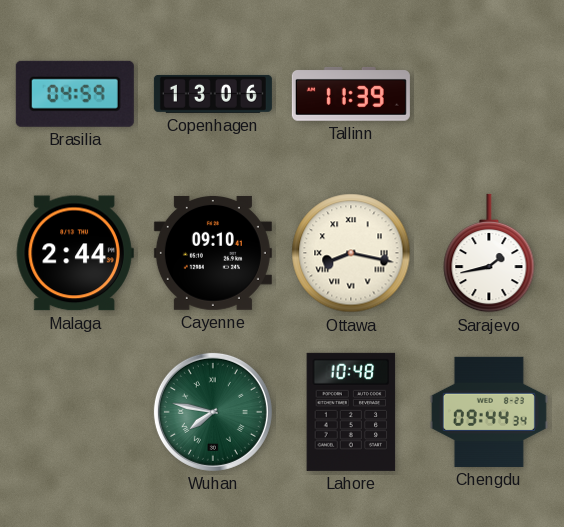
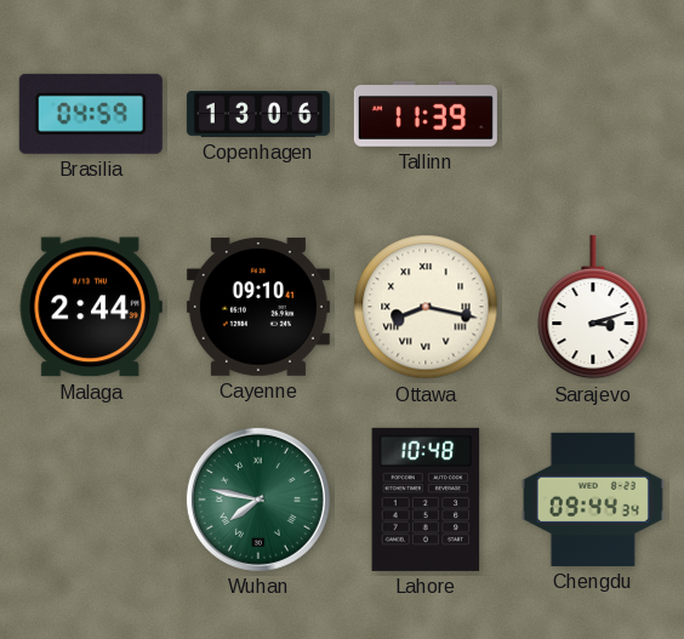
Sarajevo: 1:43 -> 3:12
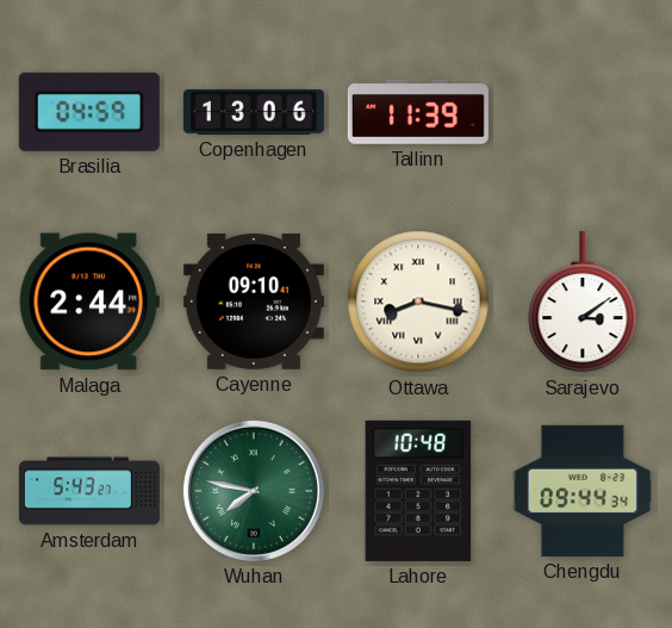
Sarajevo: 3:12 -> 3:09
Amsterdam: none -> 5:43
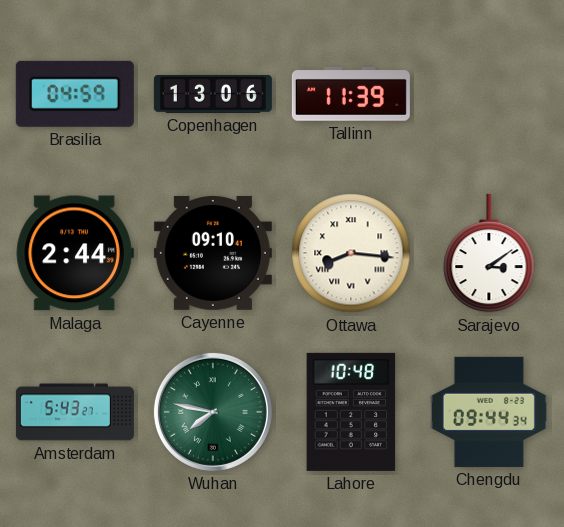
Ottawa: 8:17 -> 8:16
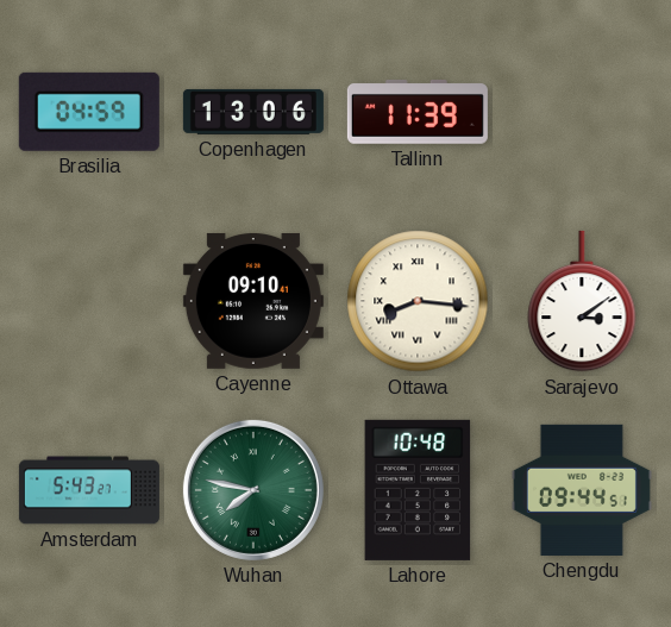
Malaga: 2:44 -> none
Chengdu: 09:44:34 -> 09:44:51
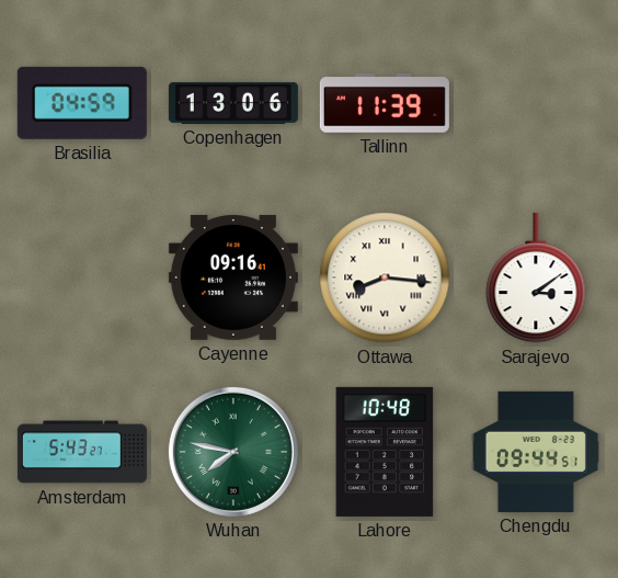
Cayenne: 09:10 -> 09:16
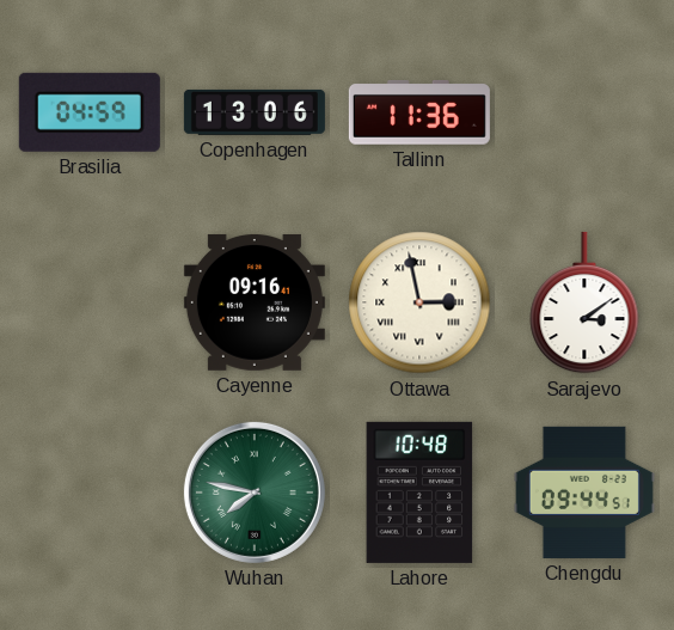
Tallinn: 11:39 -> 11:36
Ottawa: 8:16 -> 2:58
Amsterdam: 5:43 -> none
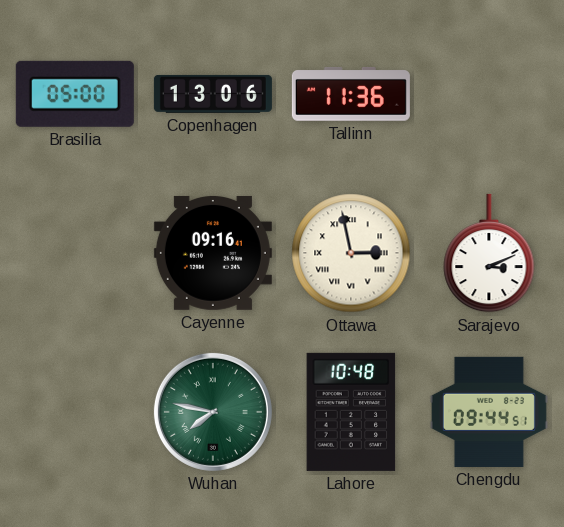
Brasilia: 04:59 -> 05:00
Sarajevo: 3:09 -> 3:11
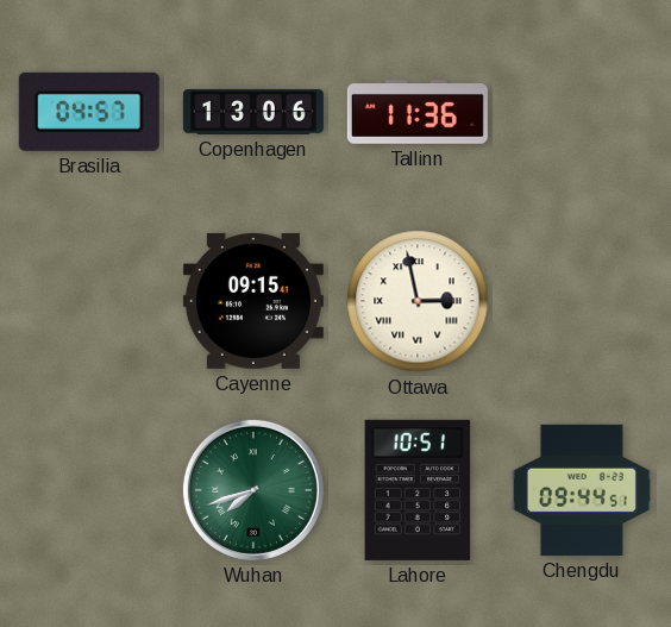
Brasilia: 05:00 -> 04:57
Cayenne: 09:16 -> 09:15
Sarajevo: 3:11 -> none
Wuhan: 7:47 -> 7:42
Lahore: 10:48 -> 10:51
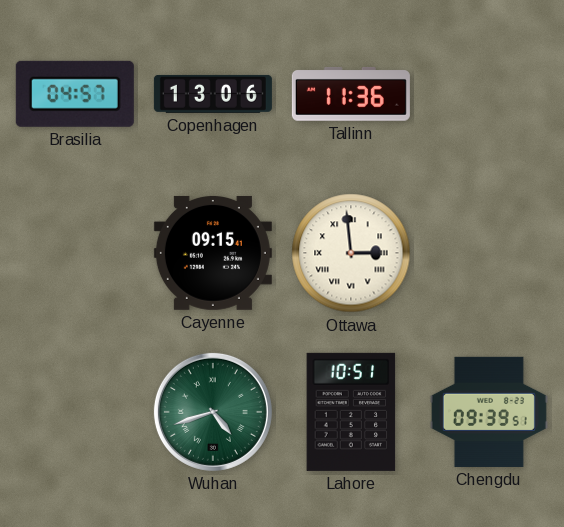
Ottawa: 2:58 -> 2:59
Wuhan: 7:42 -> 4:42
Chengdu: 09:44 -> 09:39
